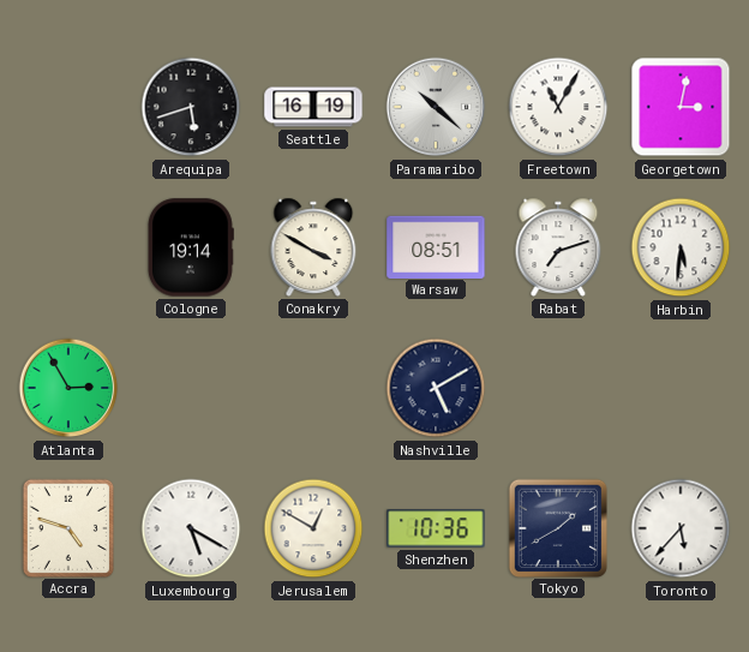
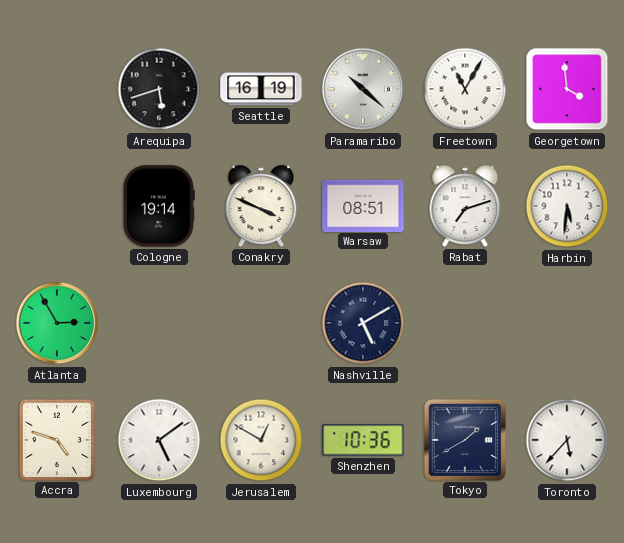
Georgetown: 3:02 -> 3:59
Conakry: 3:50 -> 3:49
Luxembourg: 5:20 -> 5:09
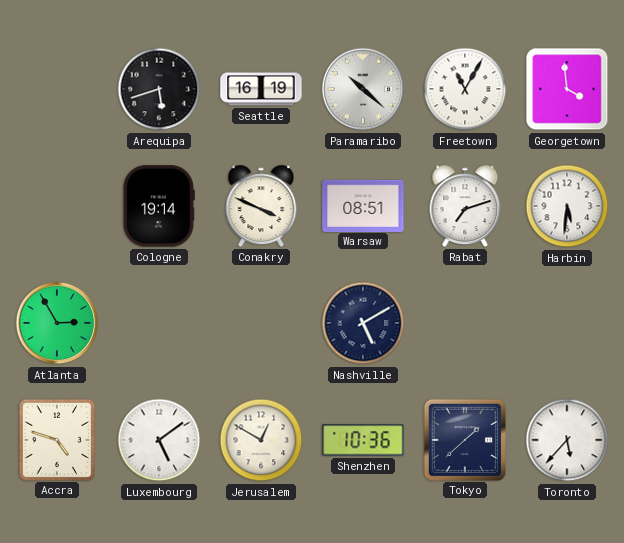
Tokyo: 1:40 -> 1:38
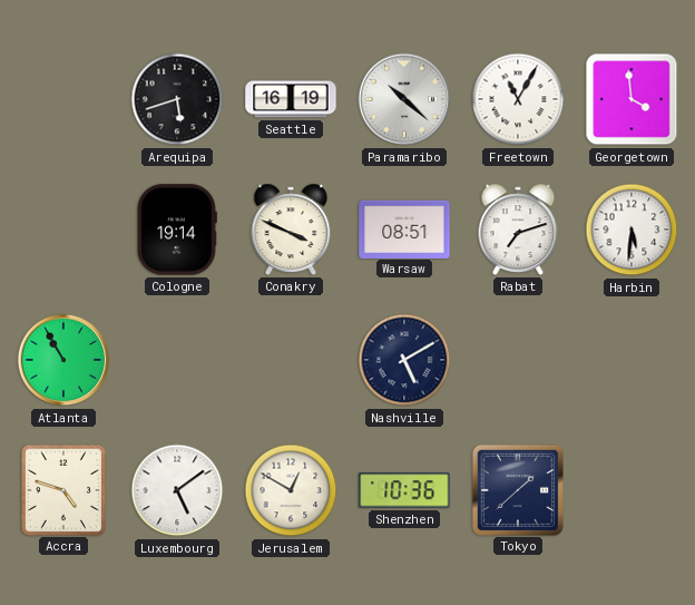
Atlanta: 2:55 -> 10:55
Toronto: 5:37 -> none
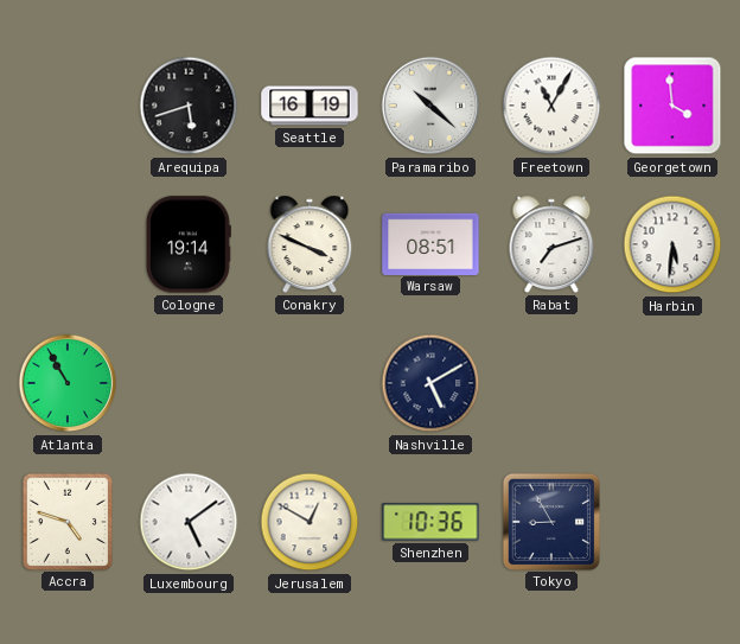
Tokyo: 1:38 -> 8:55
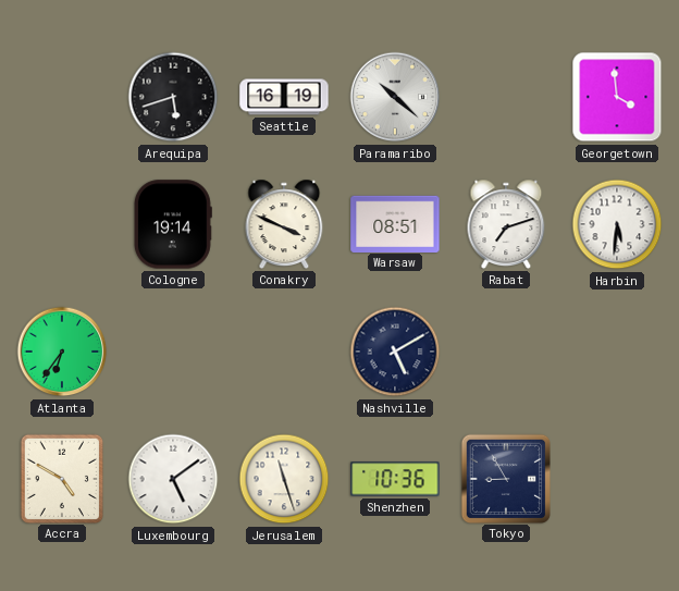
Freetown: 11:05 -> none
Atlanta: 10:55 -> 6:36
Accra: 4:48 -> 4:50
Jerusalem: 12:50 -> 11:27
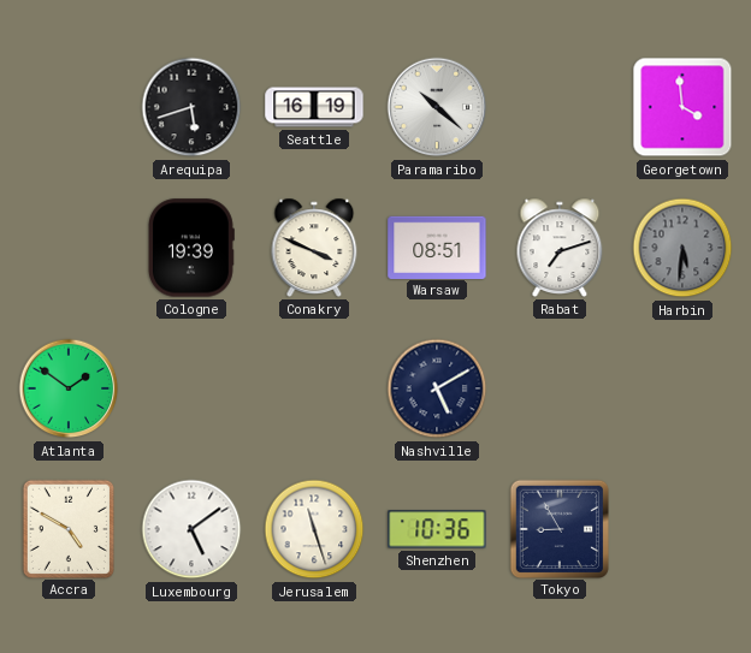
Cologne: 19:14 -> 19:39
Harbin dial: white -> grey
Atlanta: 6:36 -> 1:51
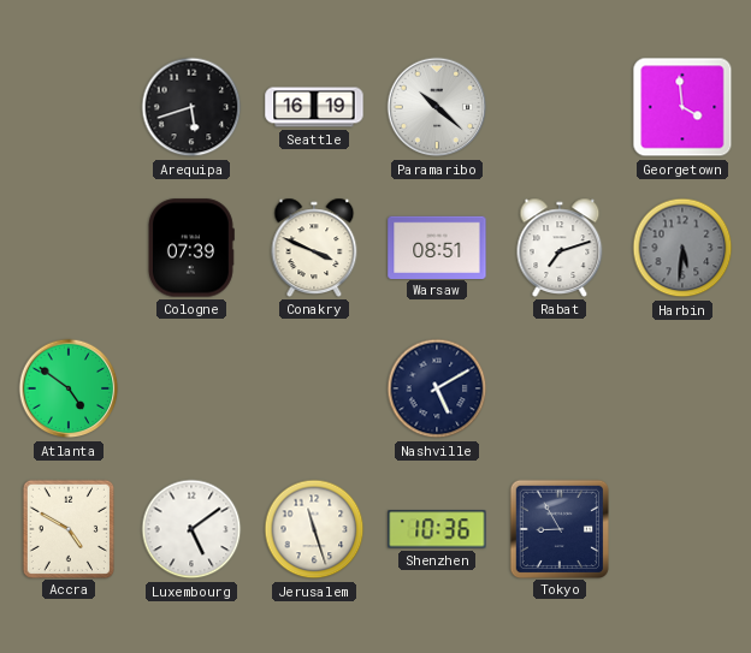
Cologne: 19:39 -> 07:39
Atlanta: 1:51 -> 4:51
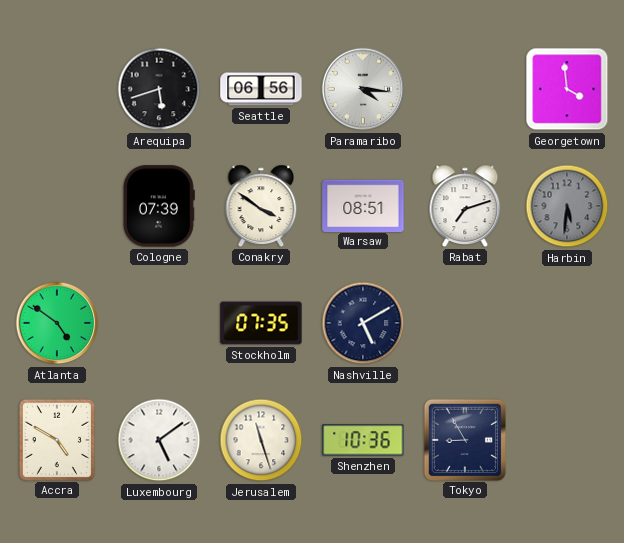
Seattle: 16:19 -> 06:56
Paramaribo: 10:22 -> 4:16
Conakry: 3:49 -> 3:51
Stockholm: none -> 07:35
